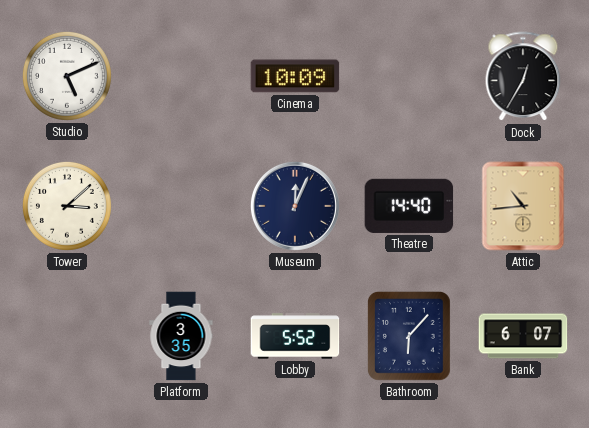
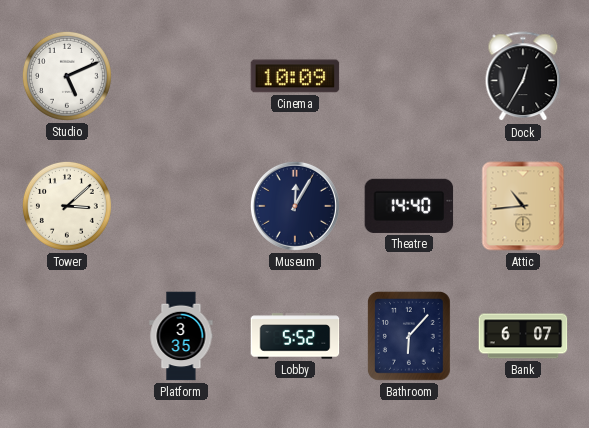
Museum: 12:04 -> 12:05
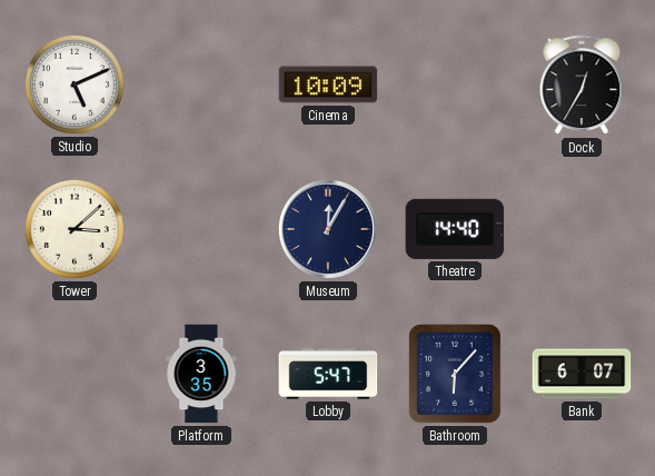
Attic: 10:44 -> none
Lobby: 5:52 -> 5:47
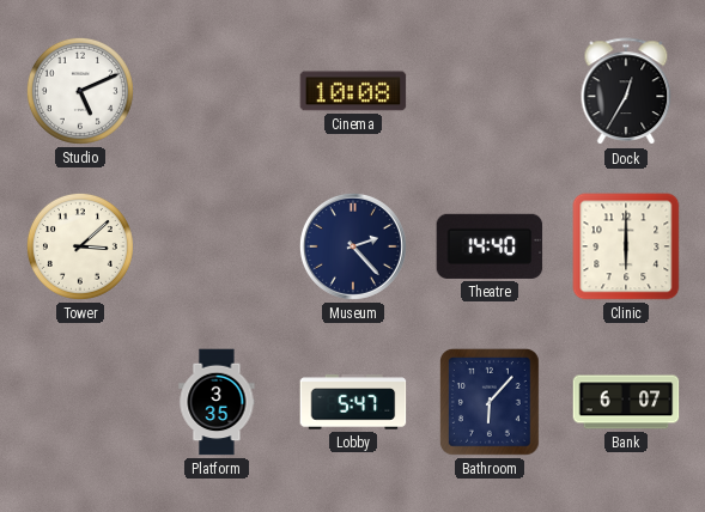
Cinema: 10:09 -> 10:08
Museum: 12:05 -> 2:23
Clinic: none -> 6:00
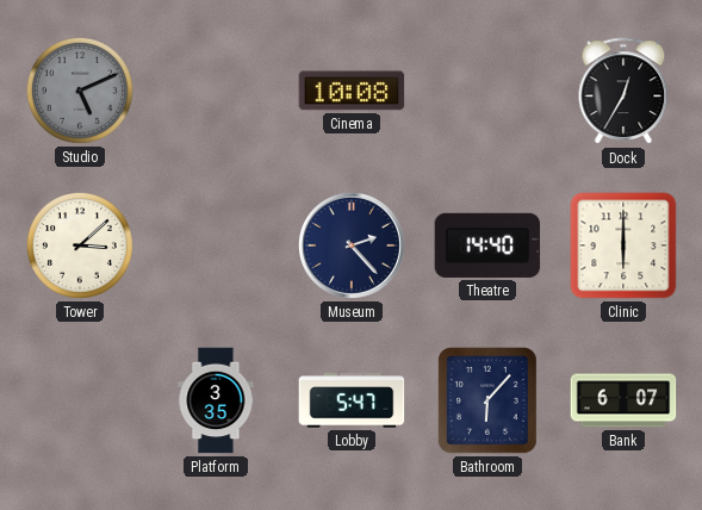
Studio dial: white -> grey
